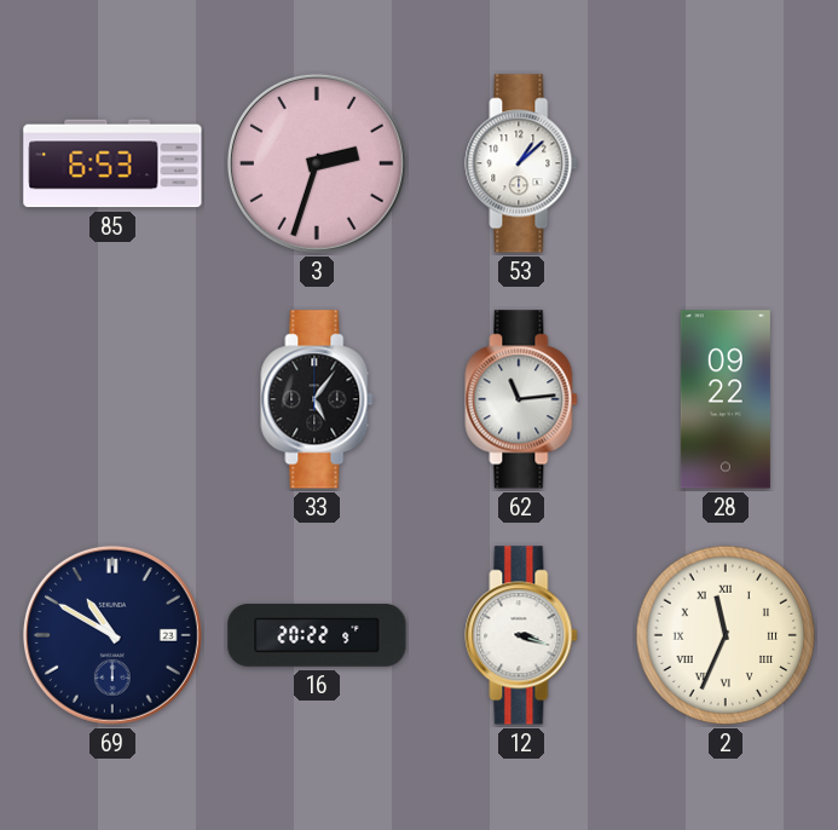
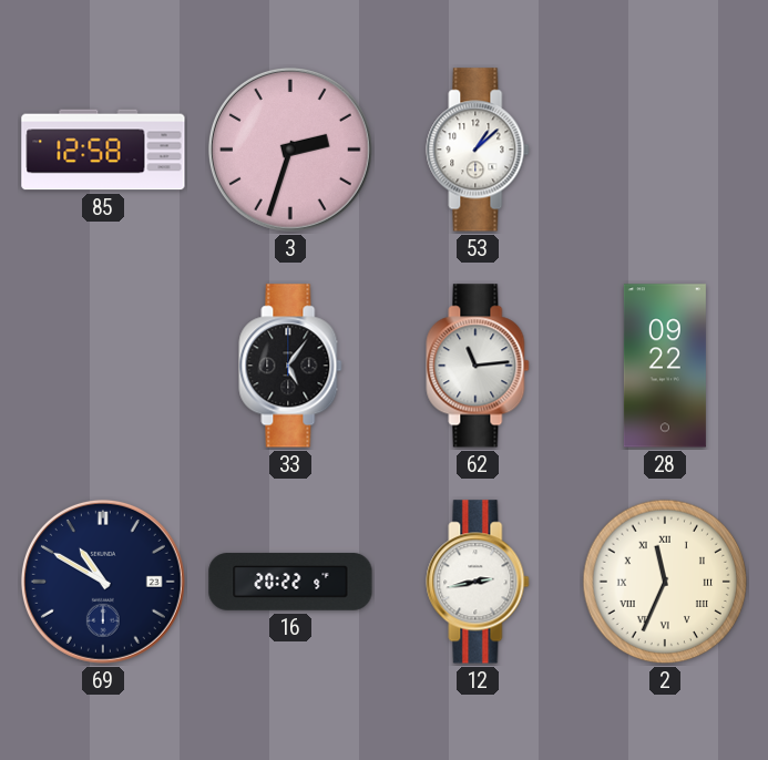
85: 6:53 -> 12:58
12: 3:18 -> 2:43
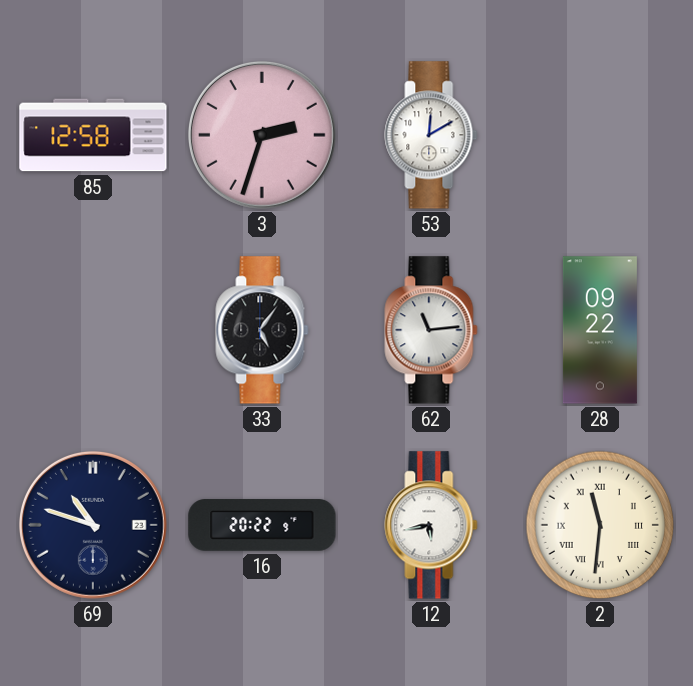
53: 1:08 -> 12:10
69: 10:50 -> 10:48
12: 2:43 -> 5:43
2: 11:34 -> 11:31
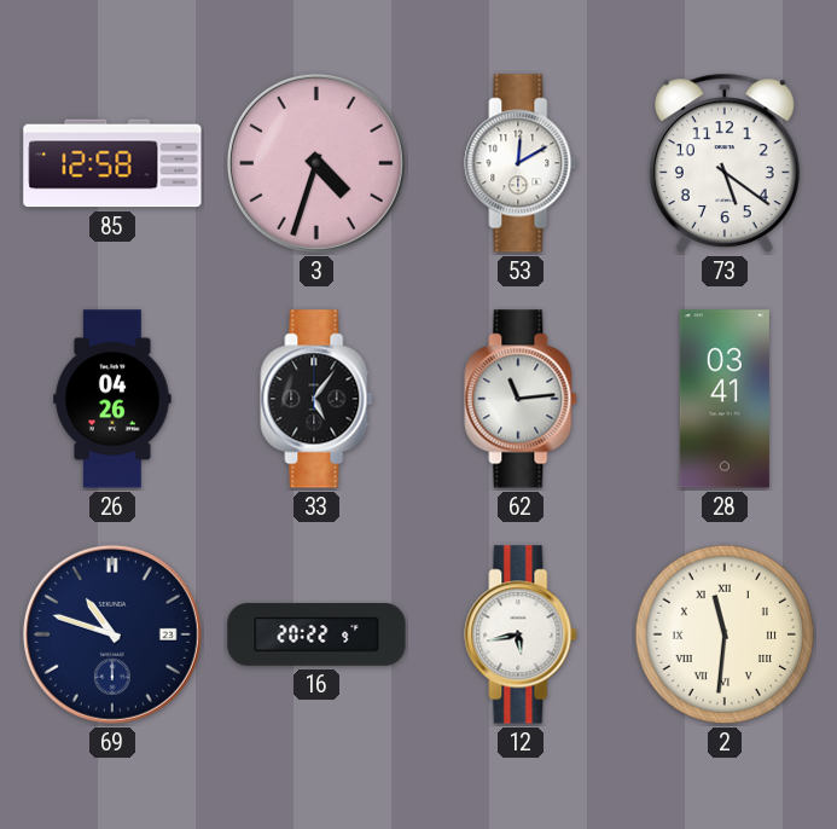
3: 2:33 -> 4:33
73: none -> 5:21
26: none -> 04:26
28: 09:22 -> 03:41
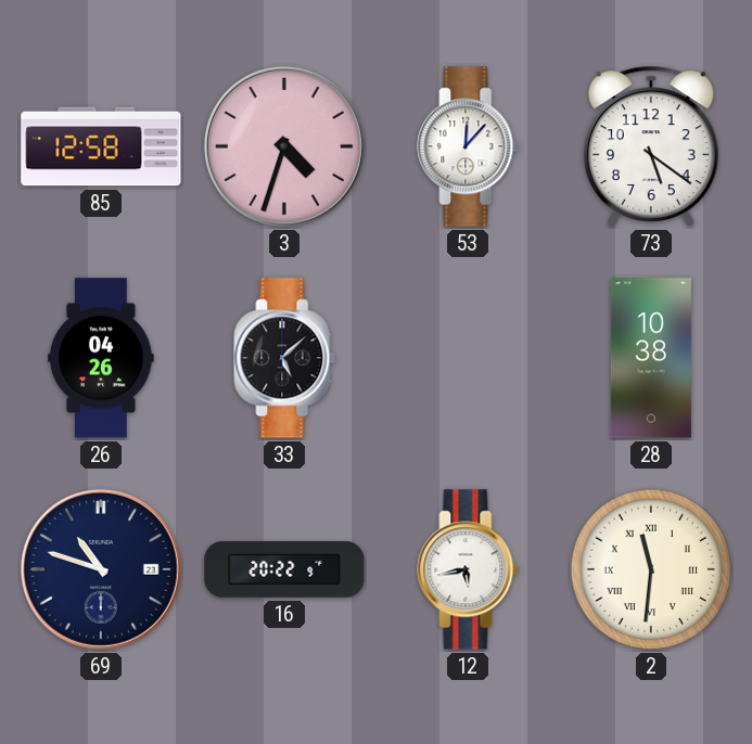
53: 12:10 -> 12:07
33: 5:06 -> 5:08
62: 11:14 -> none
28: 03:41 -> 10:38
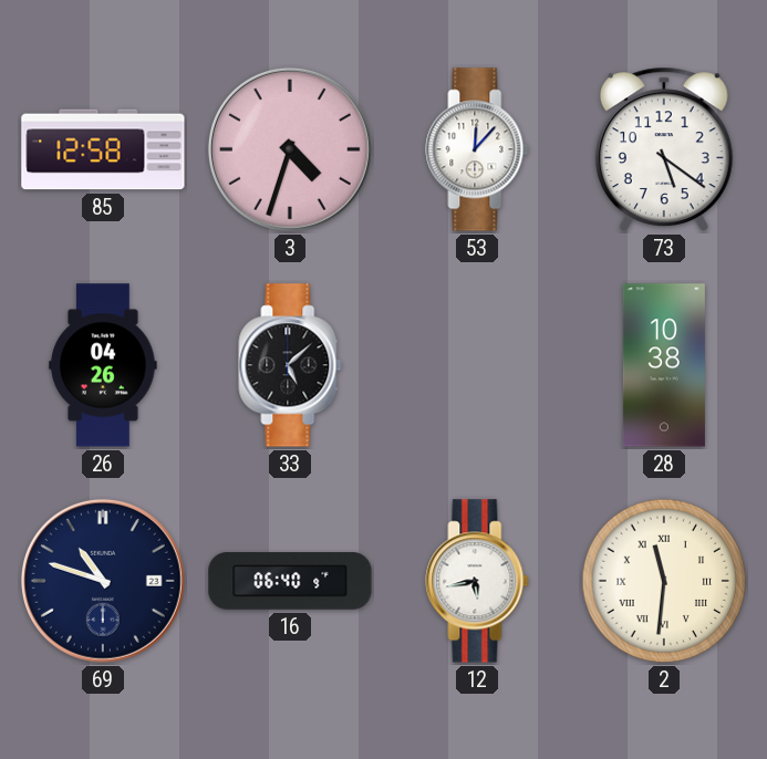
16: 20:22 -> 06:40
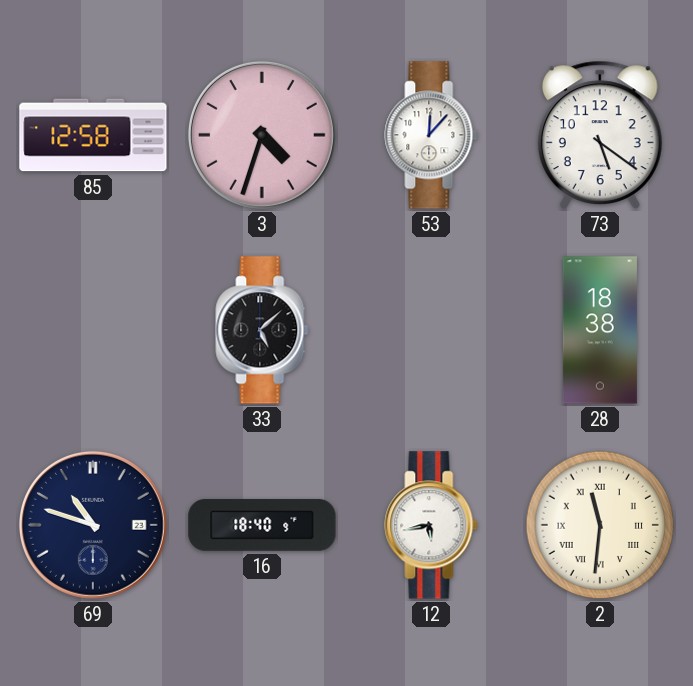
26: 04:26 -> none
28: 10:38 -> 18:38
16: 06:40 -> 18:40
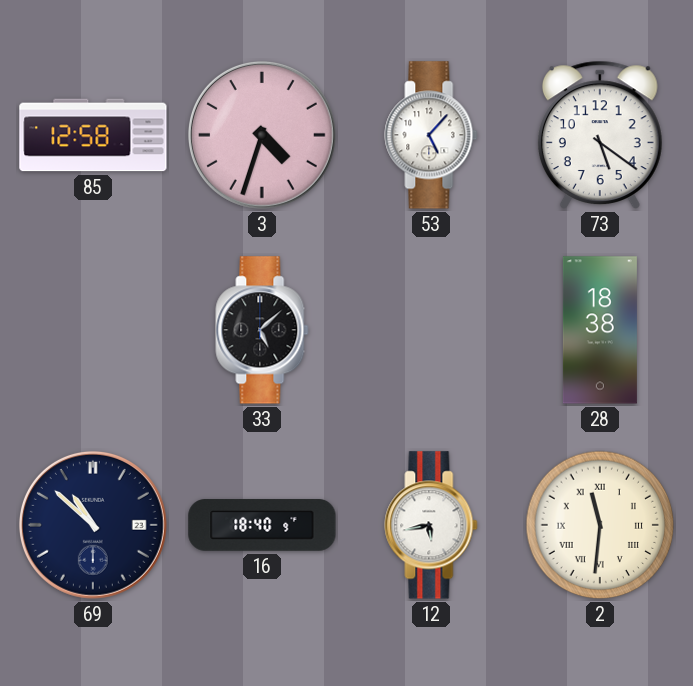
53: 12:07 -> 5:07
69: 10:48 -> 10:52
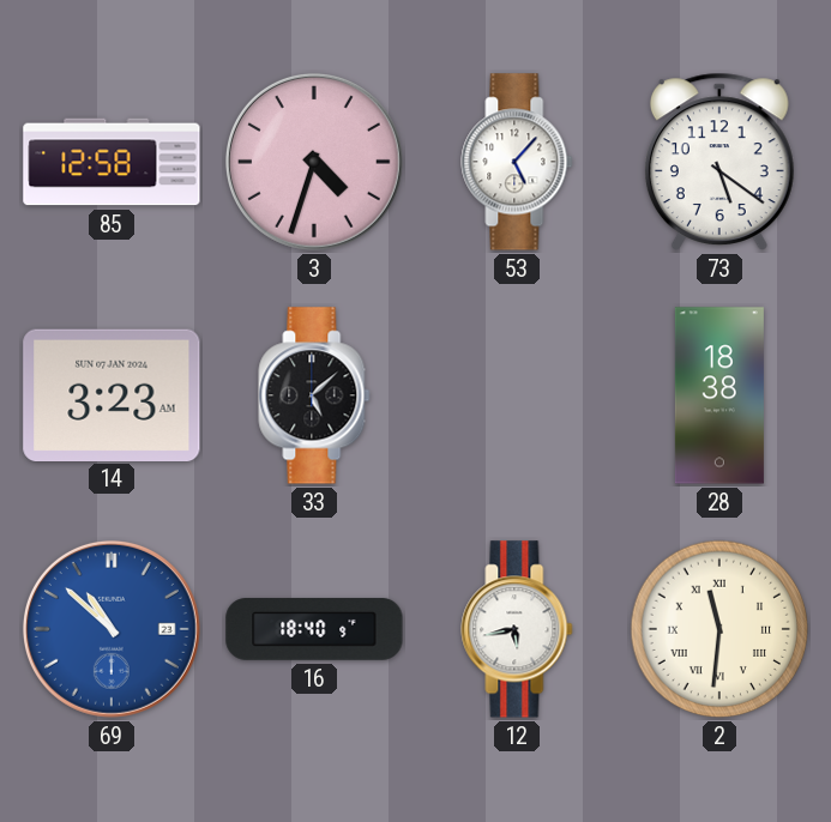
14: none -> 3:23
69 dial: navy -> blue
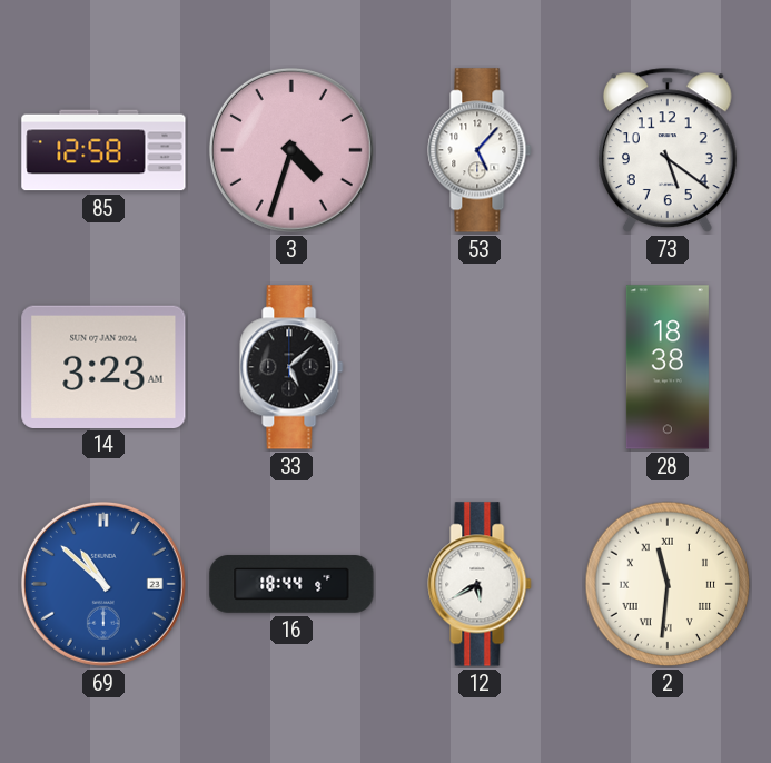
16: 18:40 -> 18:44
12: 5:43 -> 5:40
